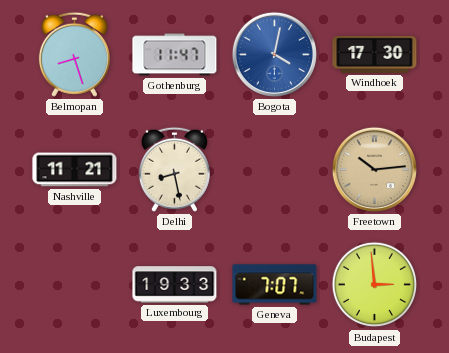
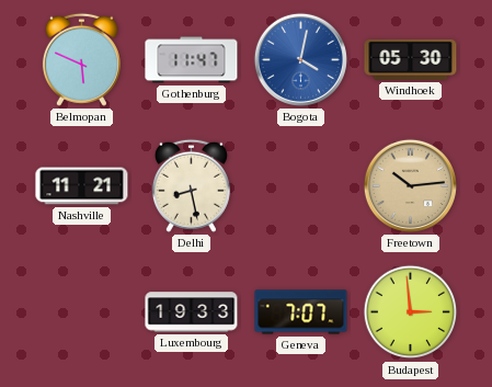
Belmopan: 8:27 -> 5:49
Windhoek: 17:30 -> 05:30
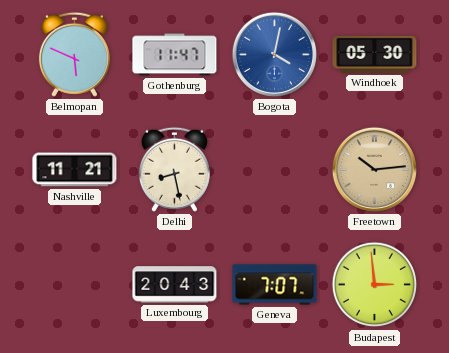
Luxembourg: 19:33 -> 20:43
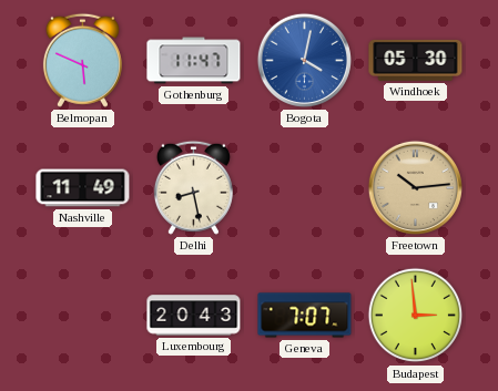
Nashville: 11:21 -> 11:49
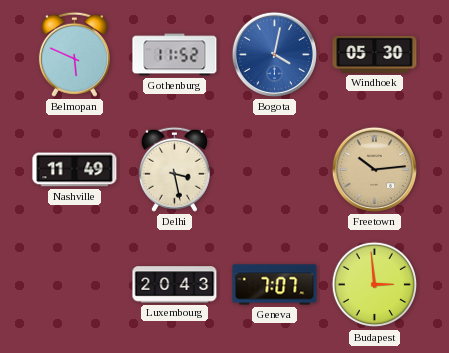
Gothenburg: 11:47 -> 11:52
Delhi: 8:28 -> 3:28
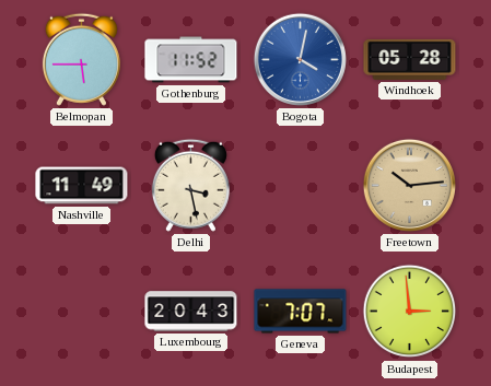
Belmopan: 5:49 -> 5:45
Windhoek: 05:30 -> 05:28
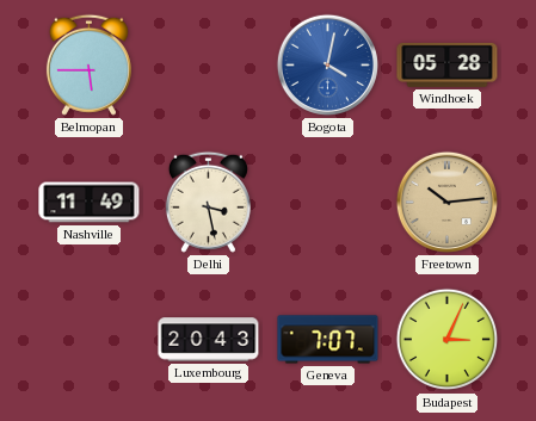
Gothenburg: 11:52 -> none
Budapest: 2:59 -> 3:04
